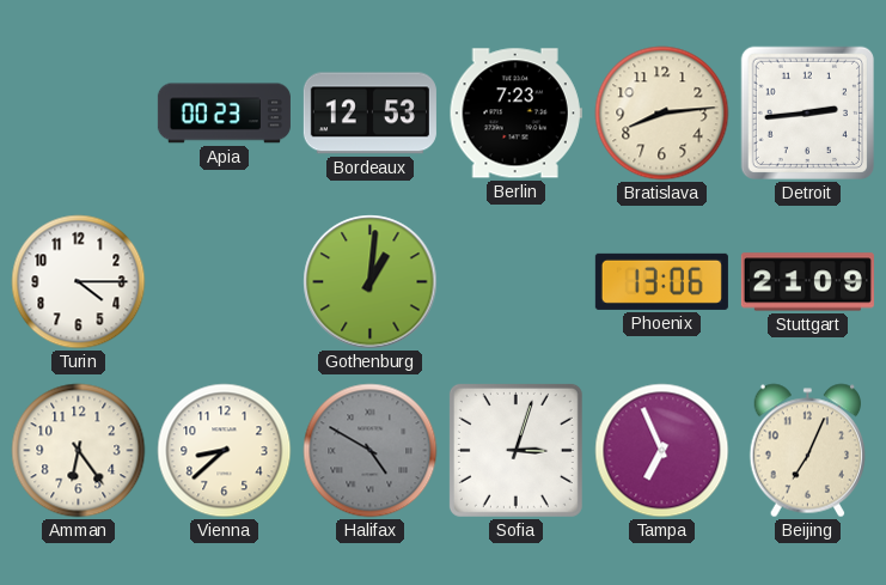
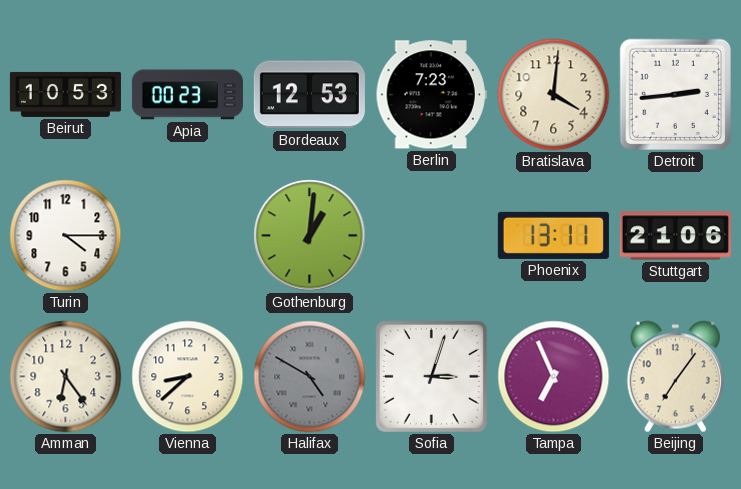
Beirut: none -> 10:53
Bratislava: 8:14 -> 4:01
Phoenix: 13:06 -> 13:11
Stuttgart: 21:09 -> 21:06
Beijing: 7:04 -> 7:06
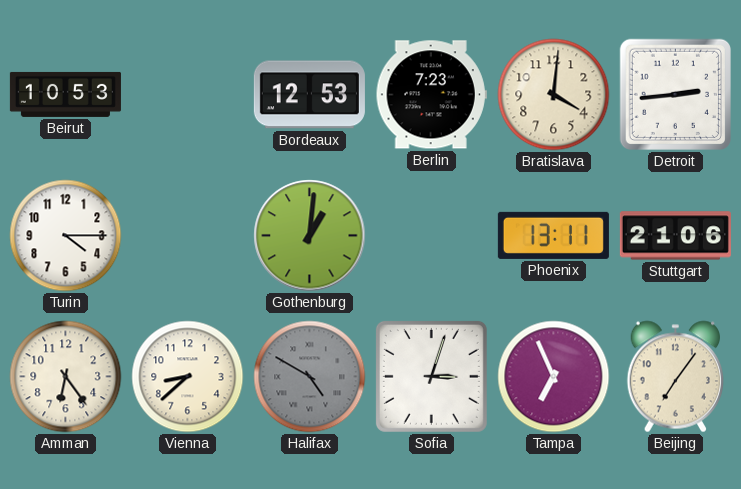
Apia: 00:23 -> none
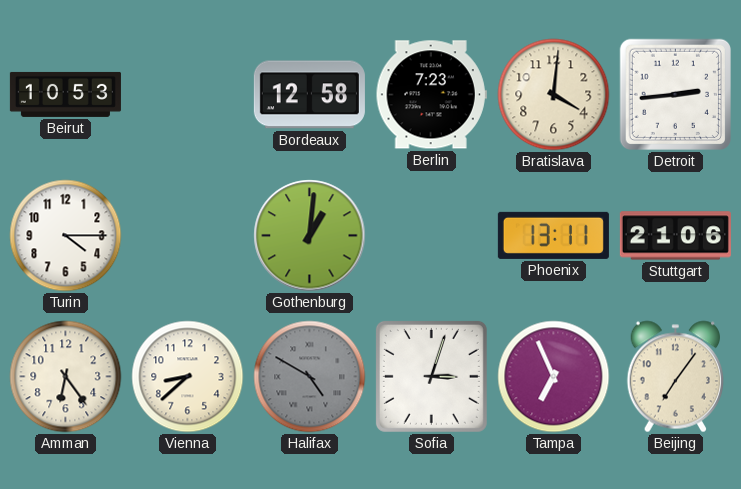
Bordeaux: 12:53 -> 12:58
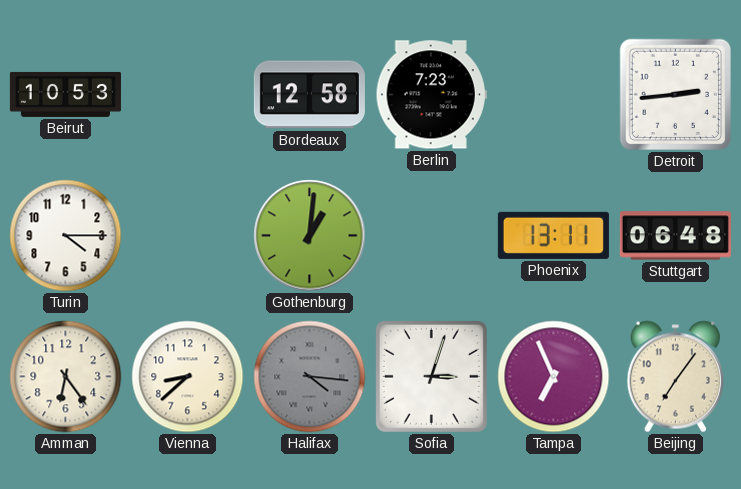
Bratislava: 4:01 -> none
Stuttgart: 21:06 -> 06:48
Halifax: 4:50 -> 4:16
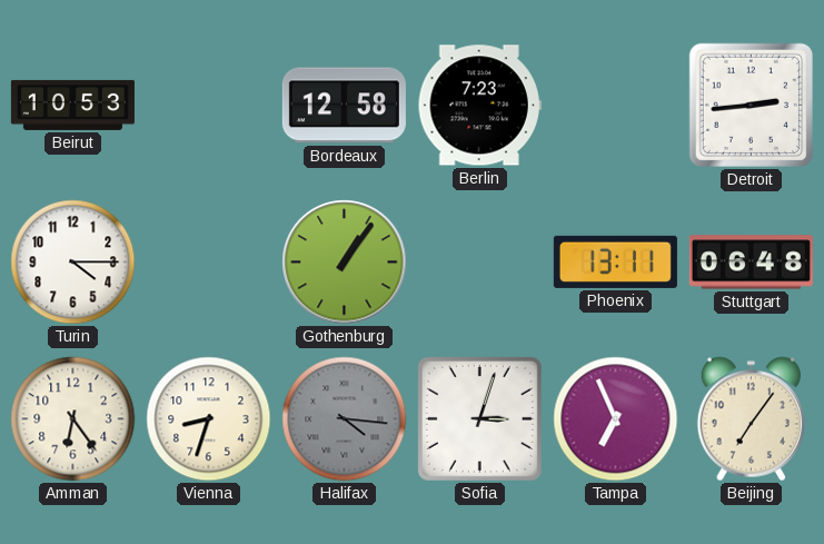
Gothenburg: 1:01 -> 1:06
Vienna: 8:38 -> 8:33
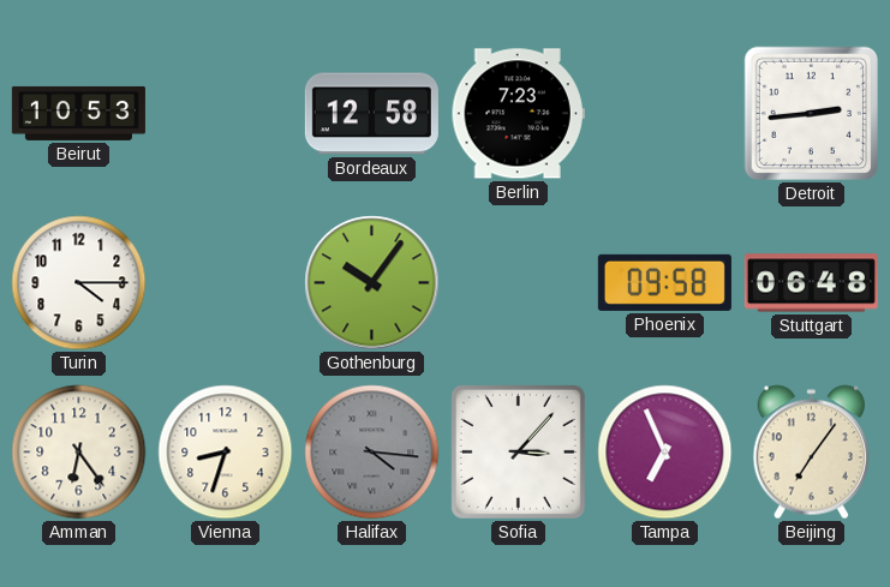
Gothenburg: 1:06 -> 10:06
Phoenix: 13:11 -> 09:58
Sofia: 3:03 -> 3:07
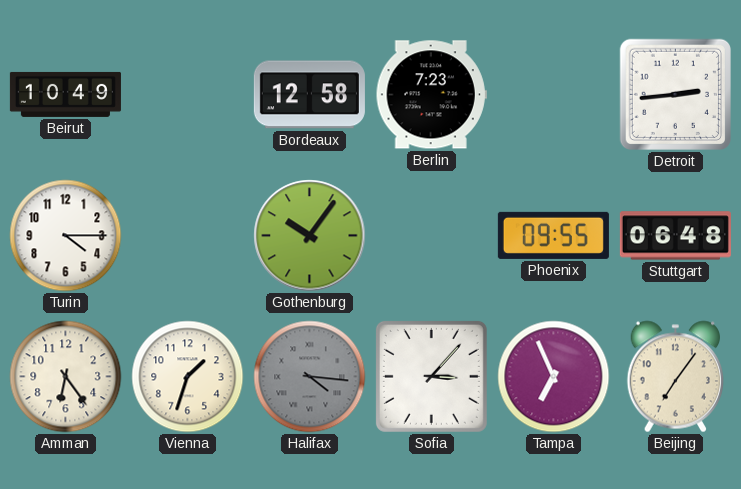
Beirut: 10:53 -> 10:49
Phoenix: 09:58 -> 09:55
Vienna: 8:33 -> 1:33
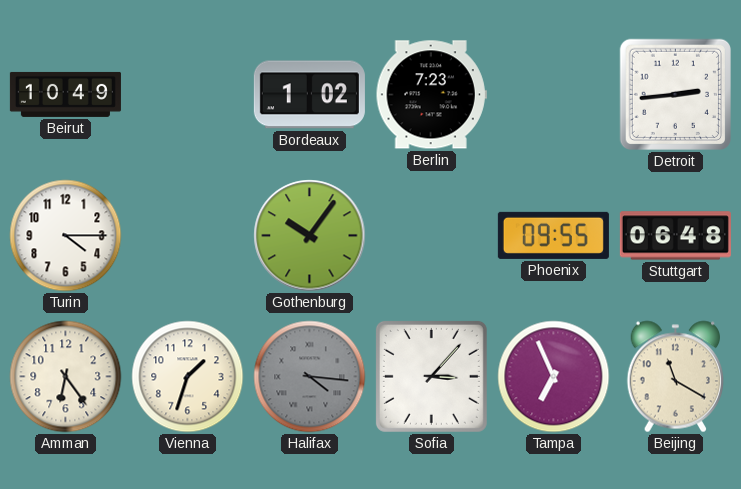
Bordeaux: 12:58 -> 1:02
Beijing: 7:06 -> 11:20
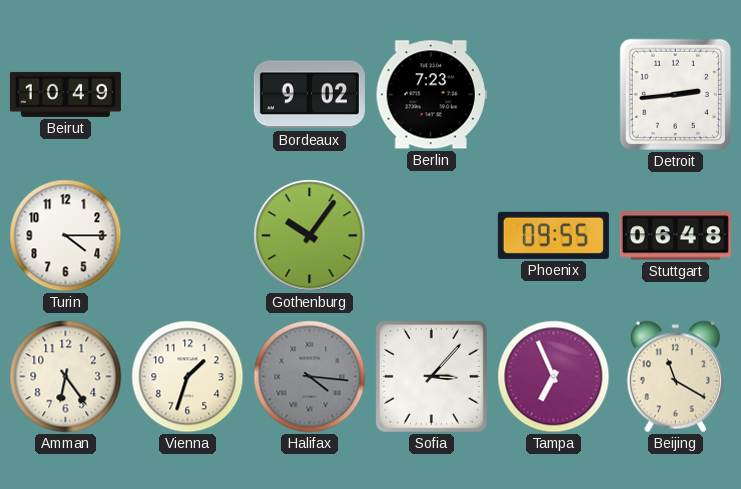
Bordeaux: 1:02 -> 9:02
